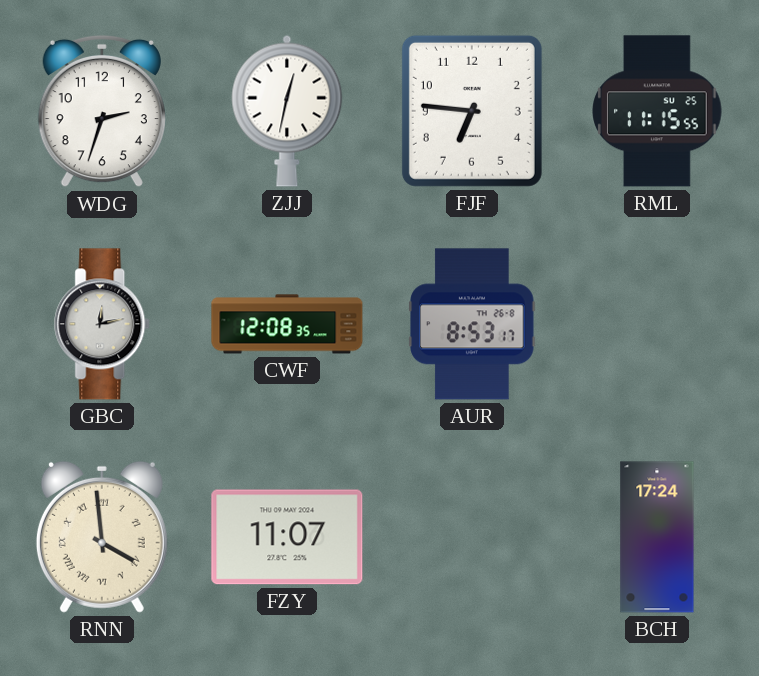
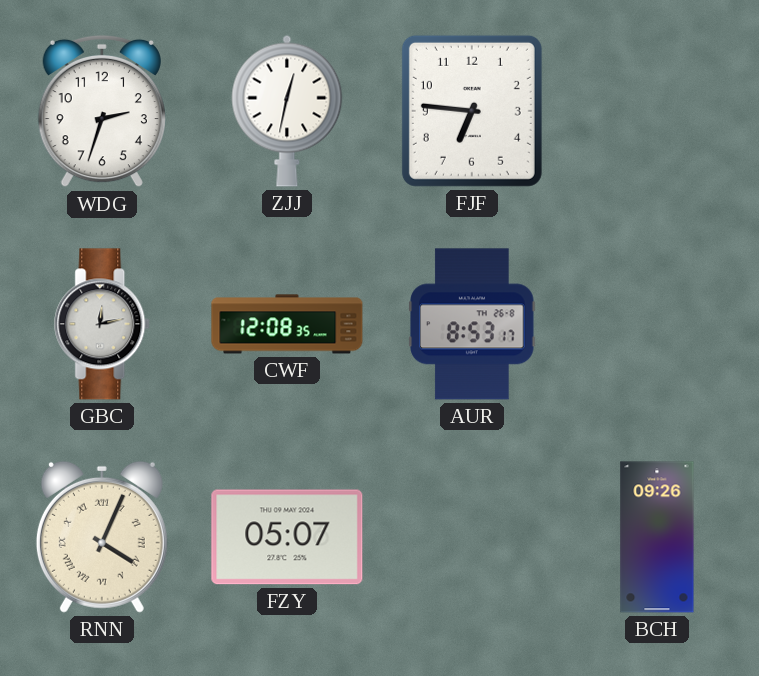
RML: 11:15 -> none
RNN: 3:59 -> 4:04
FZY: 11:07 -> 05:07
BCH: 17:24 -> 09:26
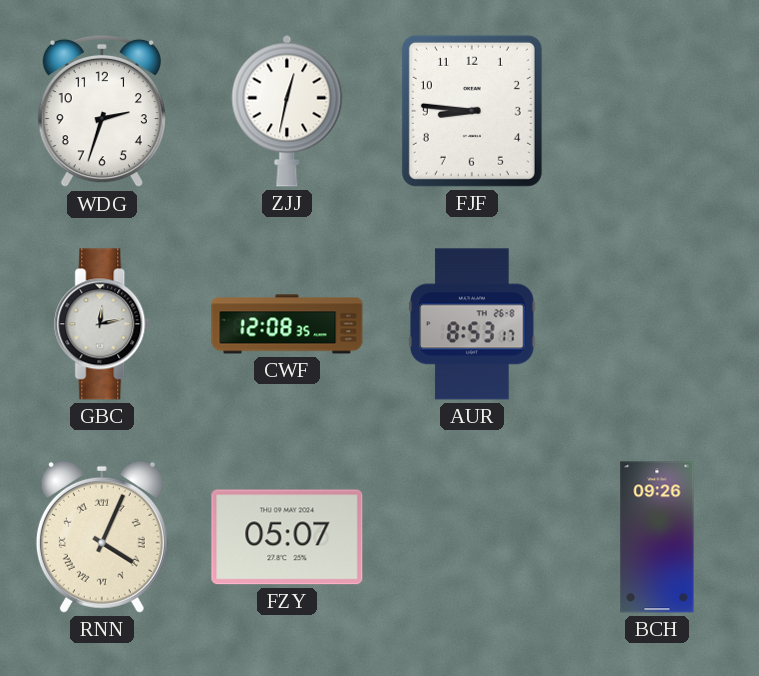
FJF: 6:46 -> 8:46
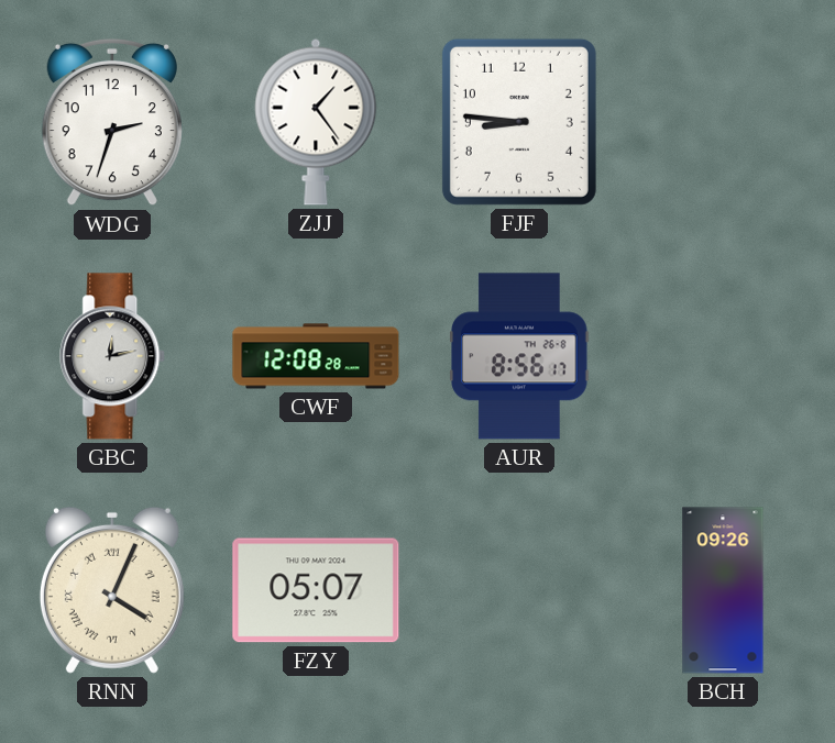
ZJJ: 12:32 -> 1:24
CWF: 12:08:35 -> 12:08:28
AUR: 8:53 -> 8:56
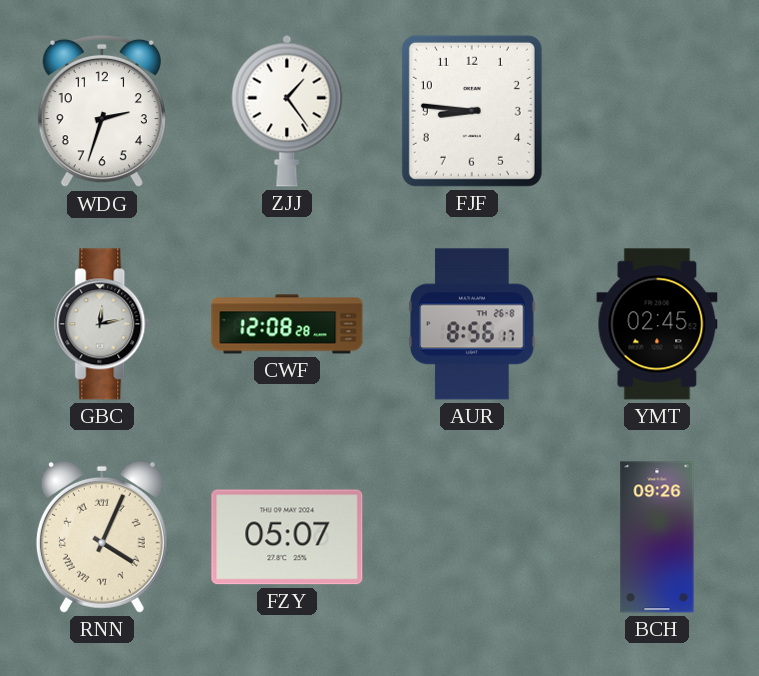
YMT: none -> 02:45
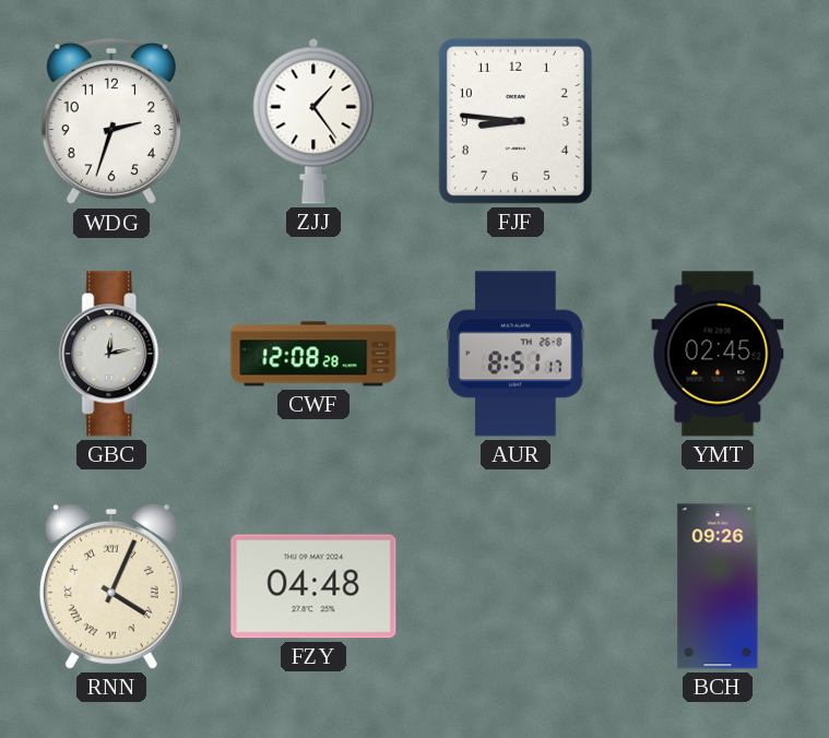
AUR: 8:56 -> 8:51
FZY: 05:07 -> 04:48
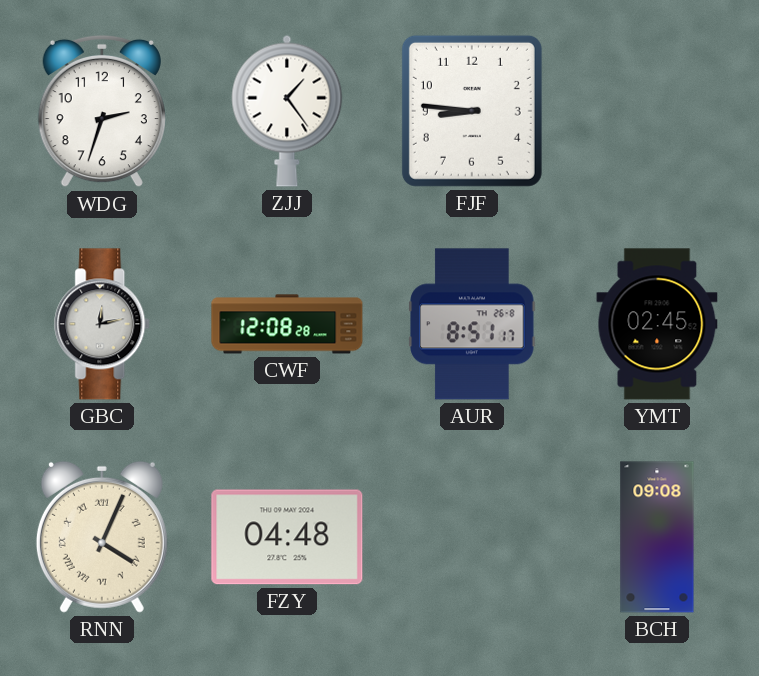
BCH: 09:26 -> 09:08
